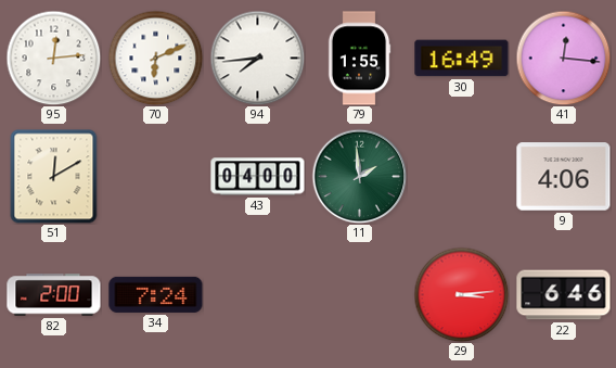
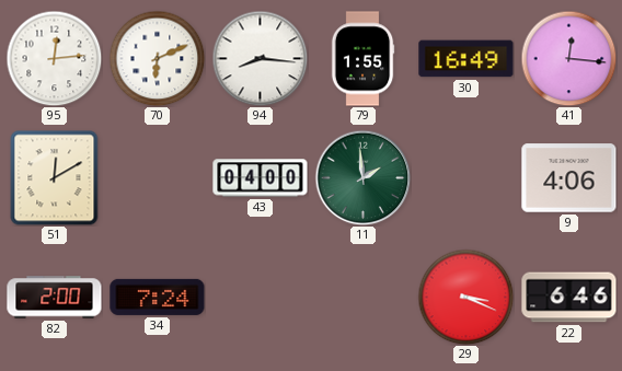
94: 7:44 -> 8:16
29: 3:14 -> 3:19
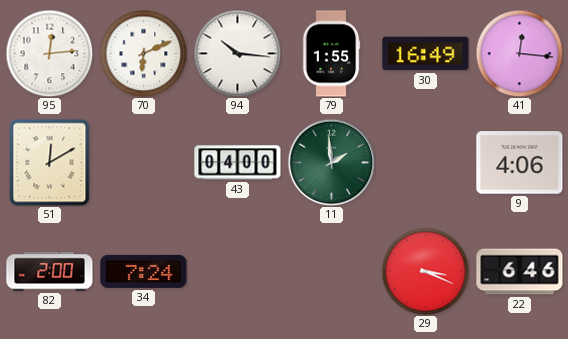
94: 8:16 -> 10:16
